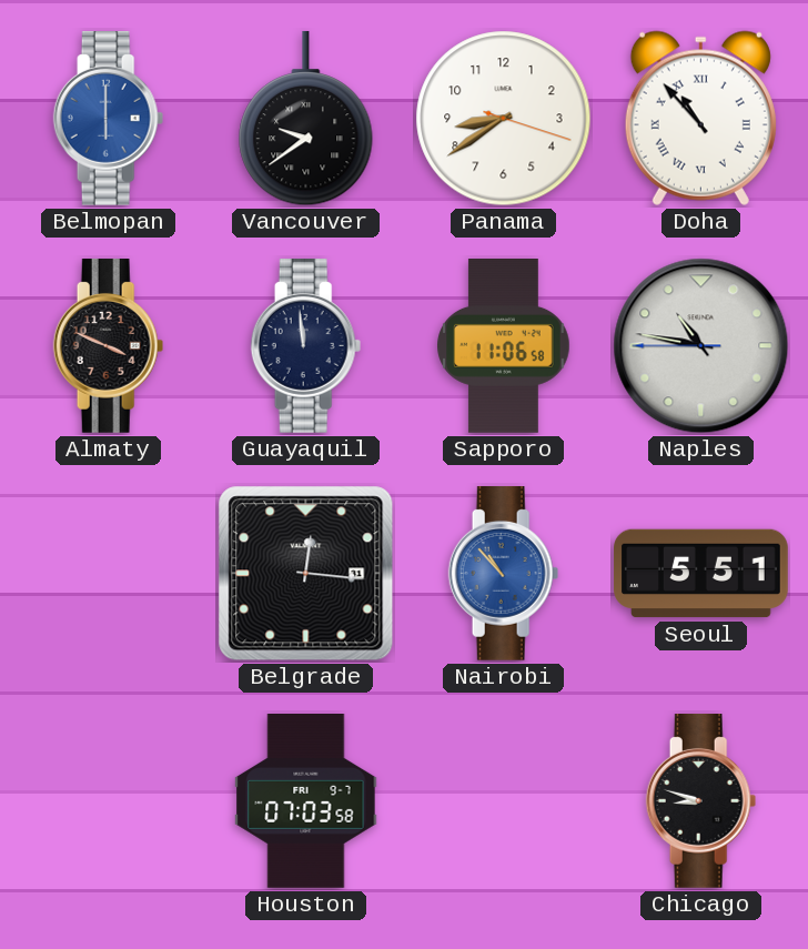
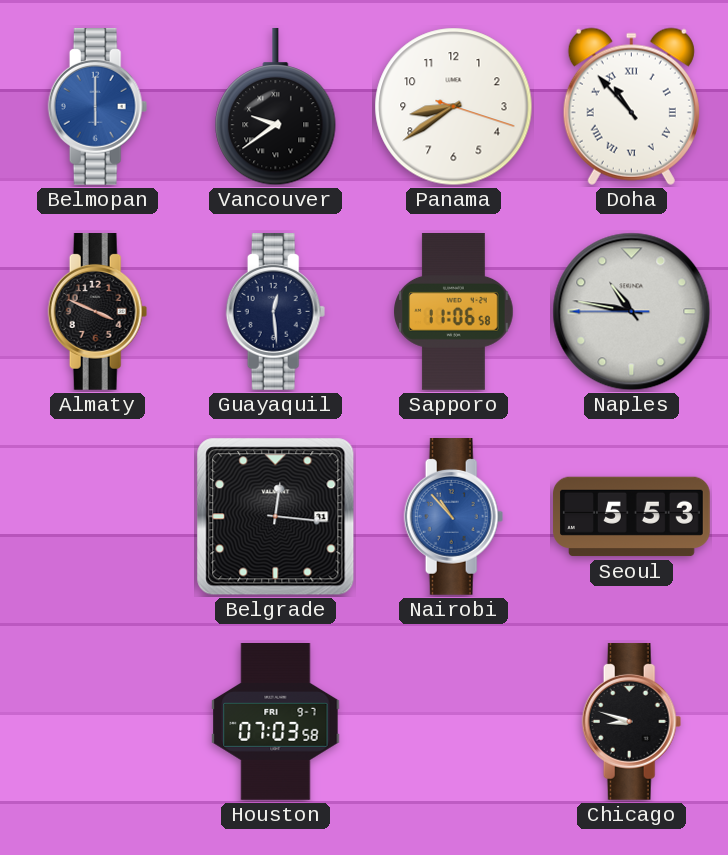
Guayaquil: 11:59 -> 12:29
Seoul: 5:51 -> 5:53
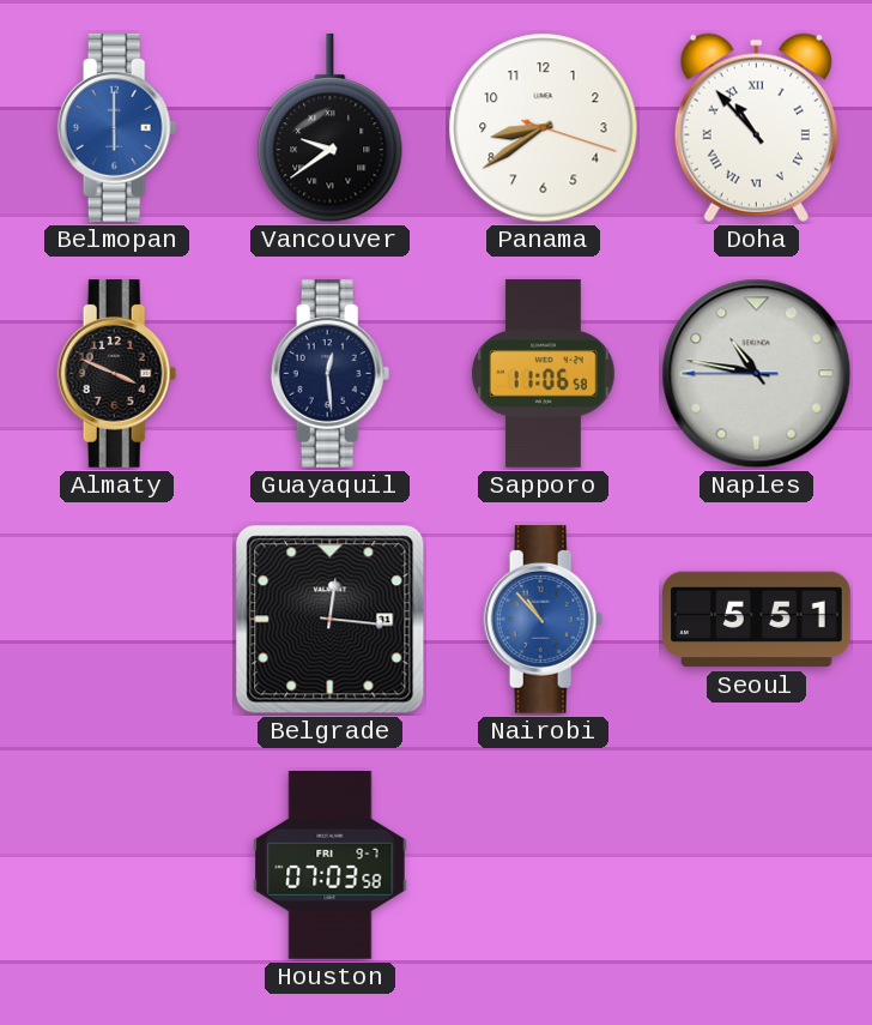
Seoul: 5:53 -> 5:51
Chicago: 8:48 -> none
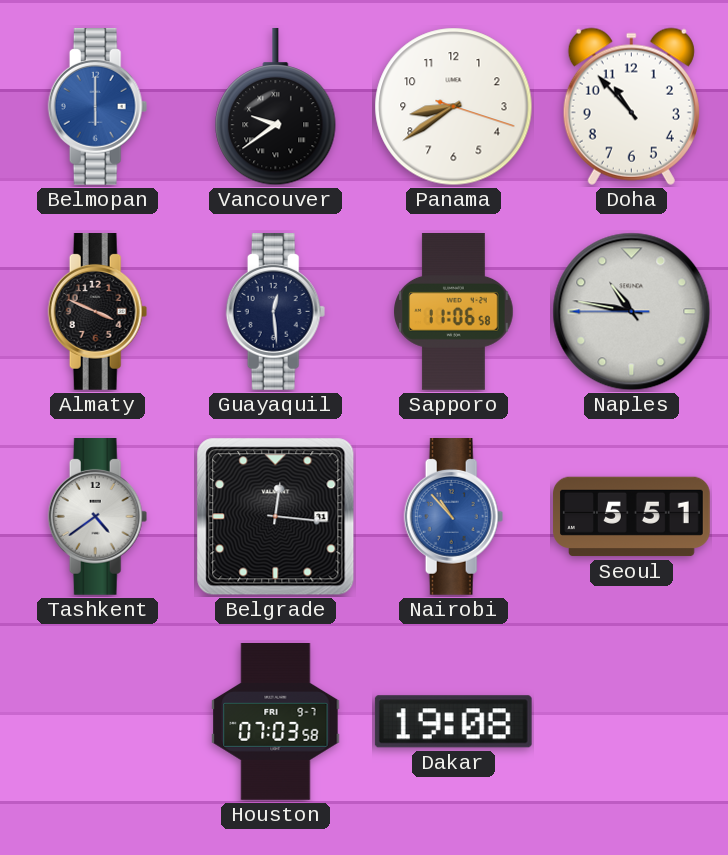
Doha numerals: Roman -> Arabic
Tashkent: none -> 4:39
Dakar: none -> 19:08
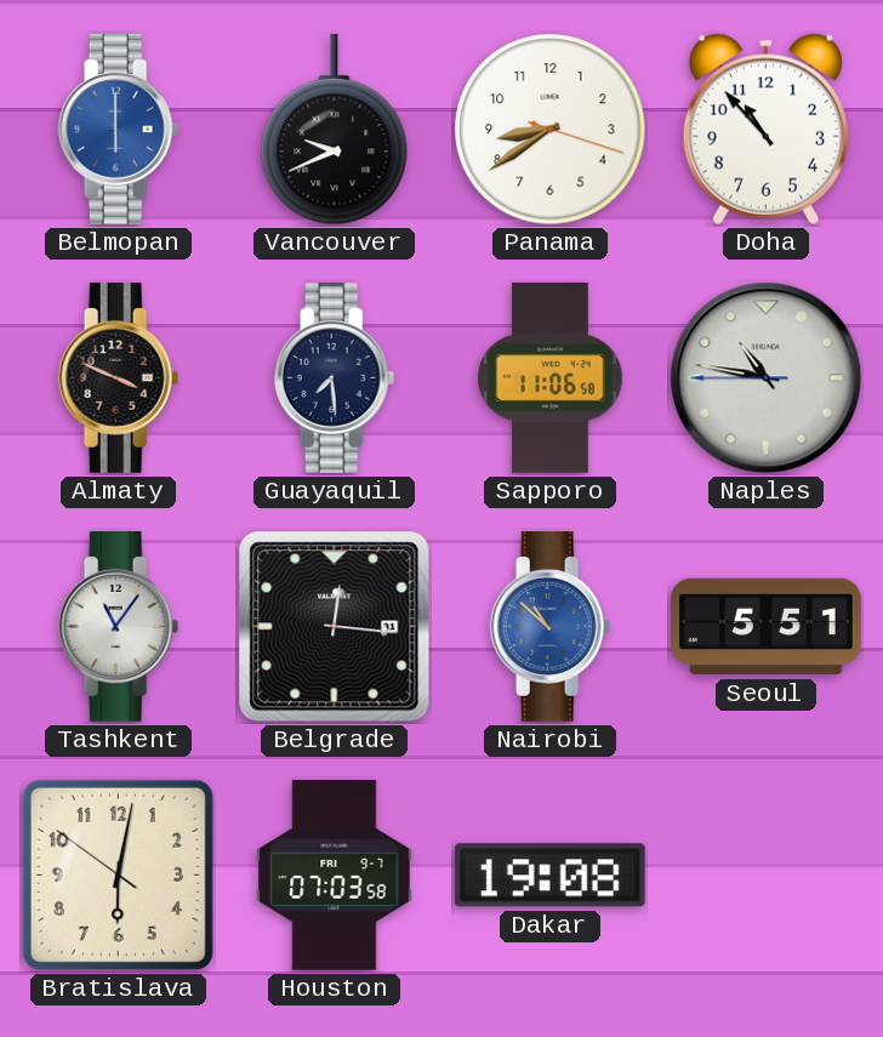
Vancouver: 9:39 -> 9:41
Guayaquil: 12:29 -> 7:29
Tashkent: 4:39 -> 11:06
Nairobi: 10:53 -> 10:52
Bratislava: none -> 6:01
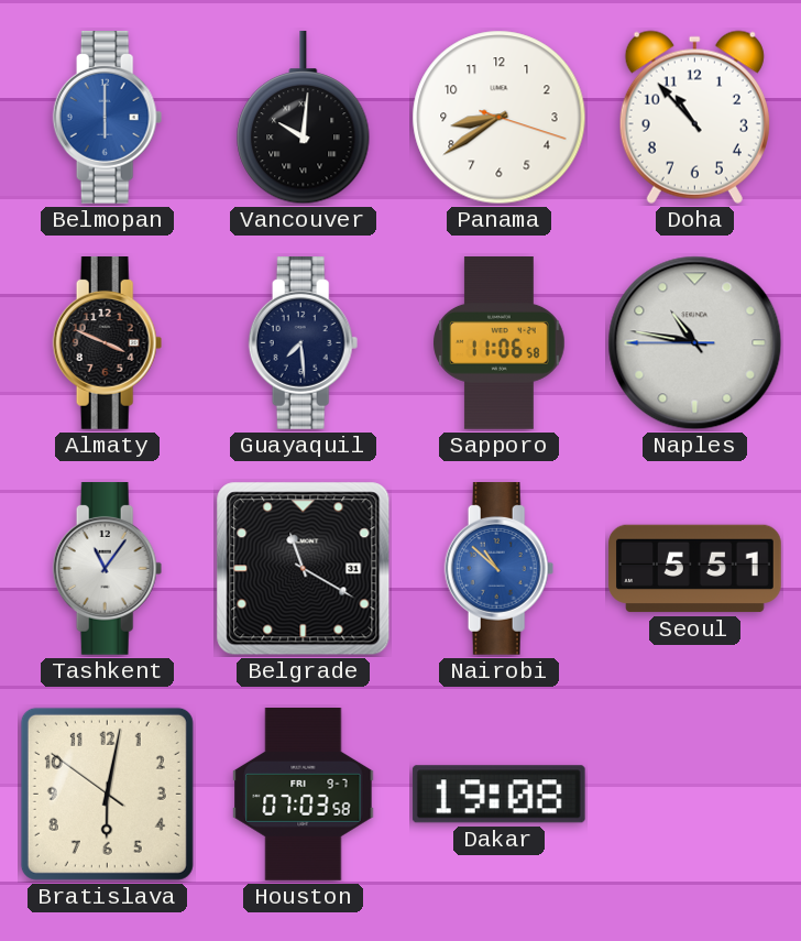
Vancouver: 9:41 -> 10:01
Belgrade: 12:16 -> 11:20
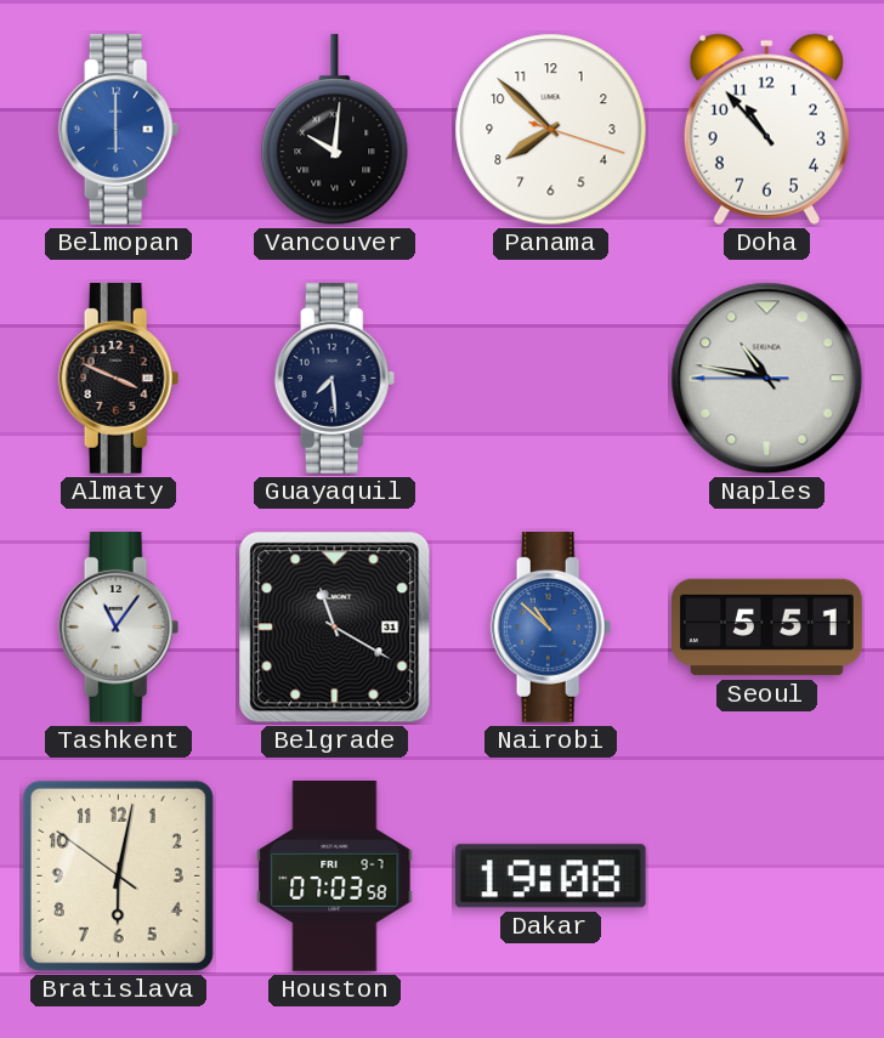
Panama: 8:39 -> 7:52
Sapporo: 11:06 -> none
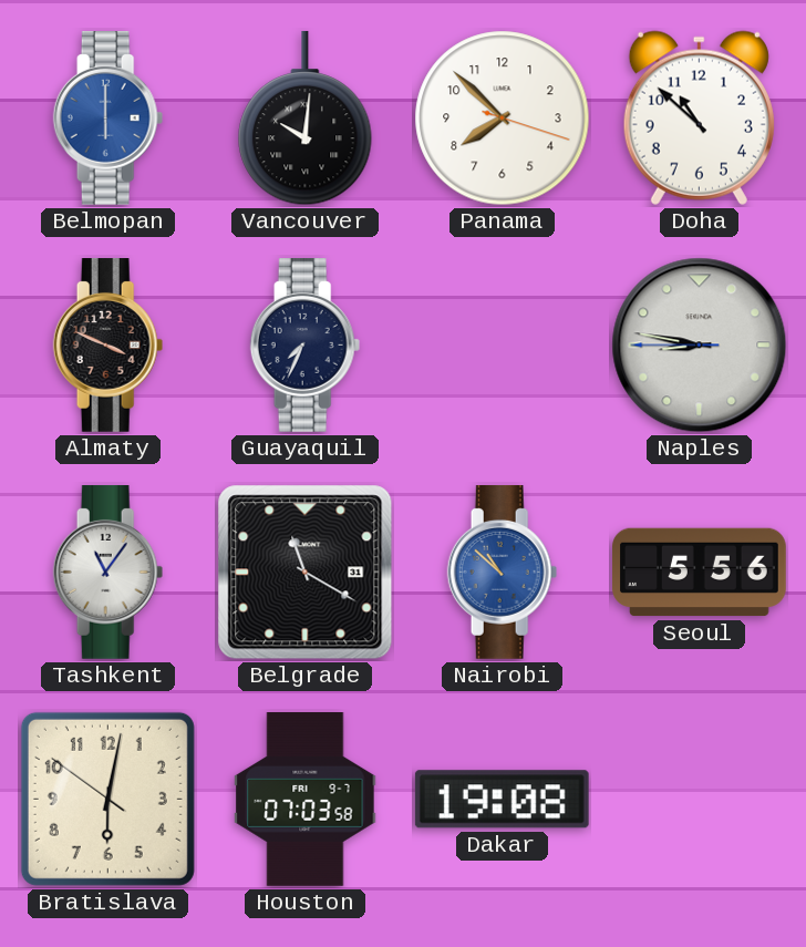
Doha: 10:53 -> 10:52
Guayaquil: 7:29 -> 7:34
Naples: 10:46 -> 8:46
Seoul: 5:51 -> 5:56
